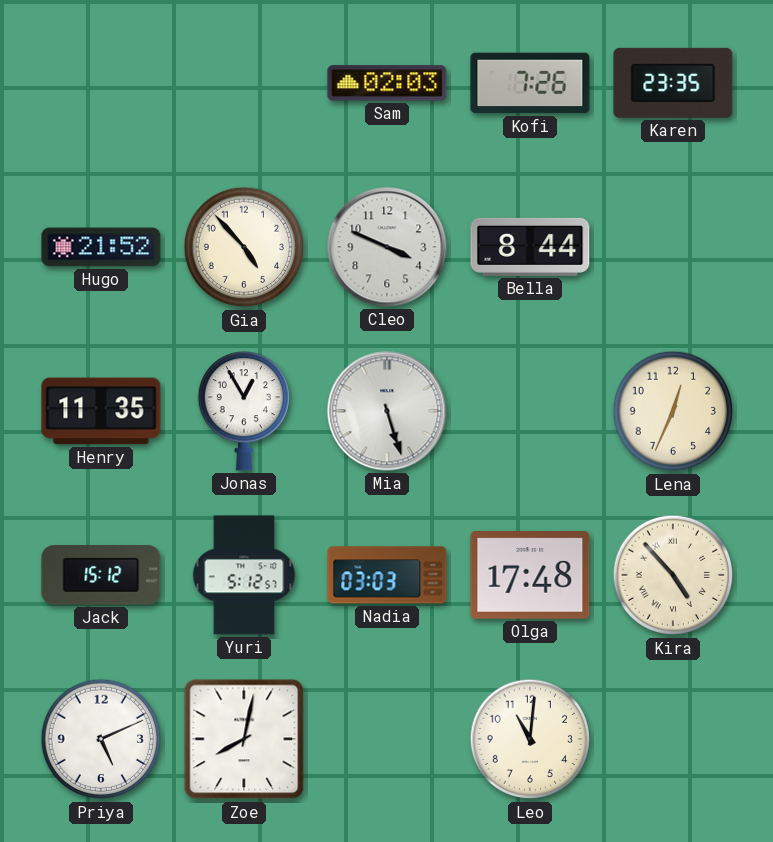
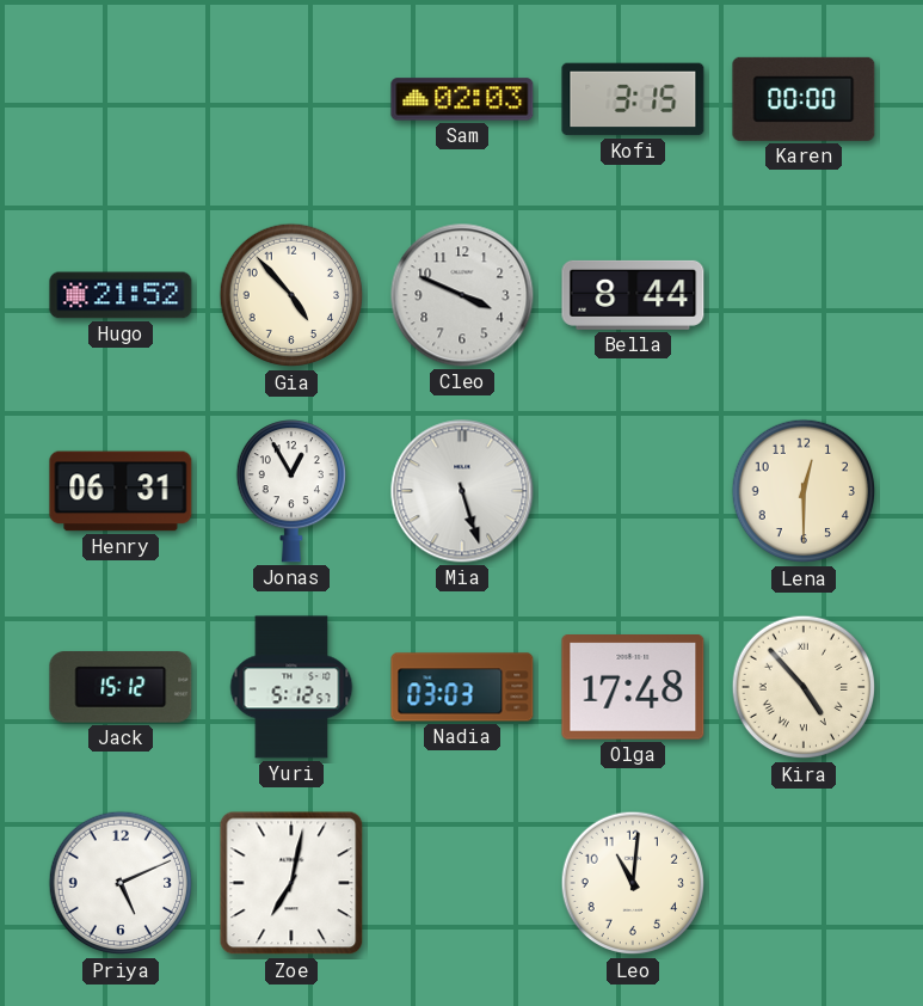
Kofi: 7:26 -> 3:15
Karen: 23:35 -> 00:00
Henry: 11:35 -> 06:31
Lena: 12:34 -> 12:30
Zoe: 8:02 -> 7:02
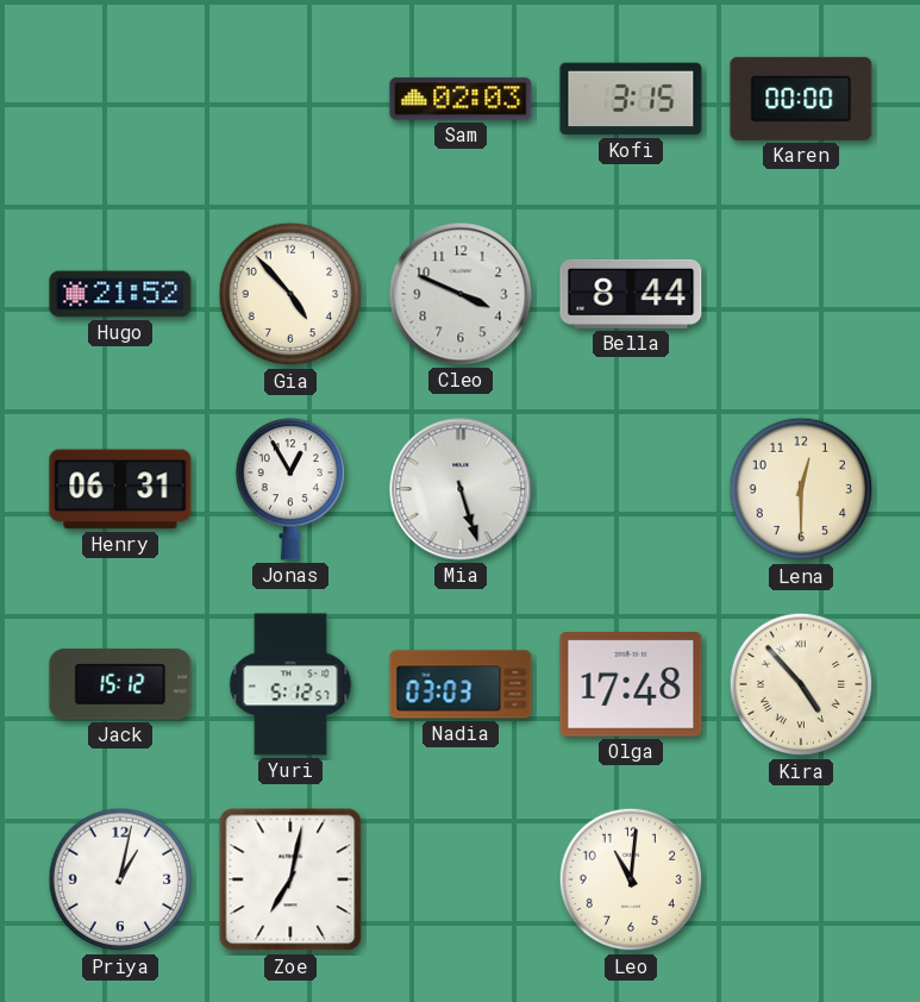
Priya: 5:11 -> 1:02
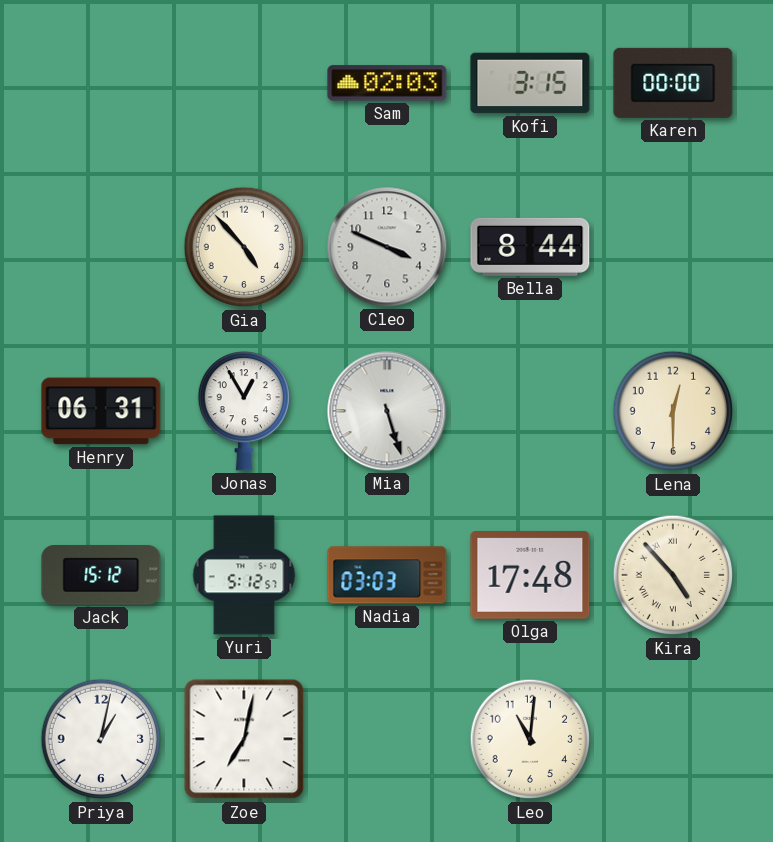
Hugo: 21:52 -> none
